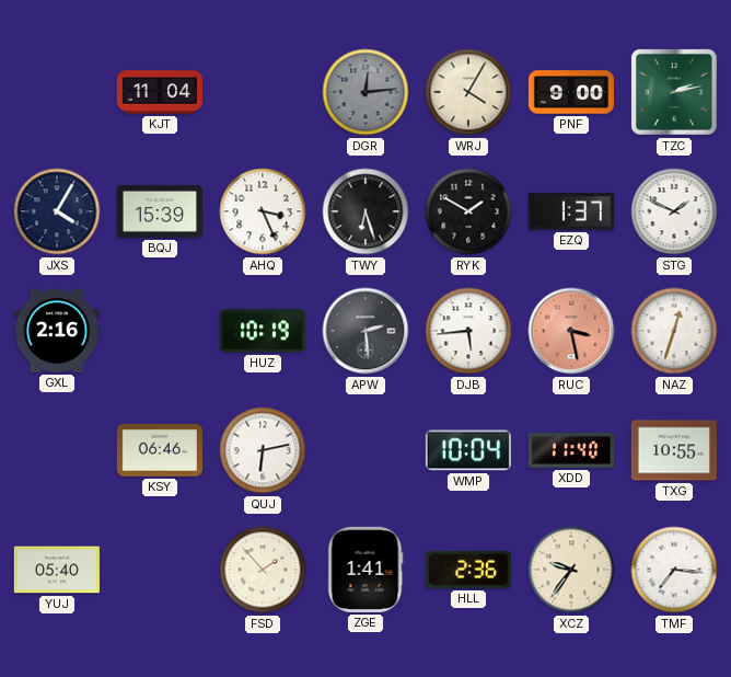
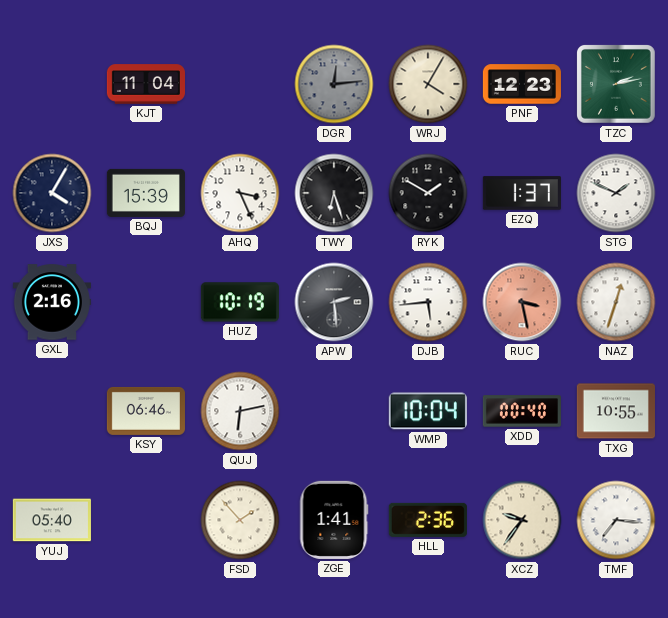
PNF: 9:00 -> 12:23
XDD: 11:40 -> 00:40
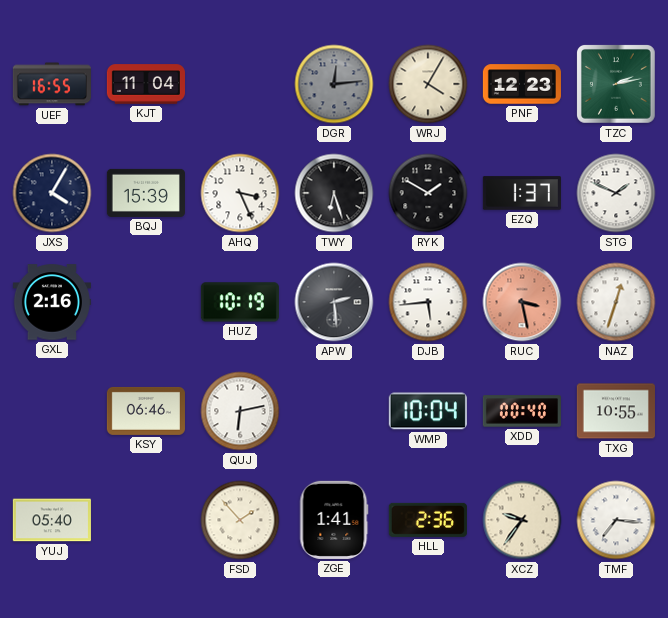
UEF: none -> 16:55
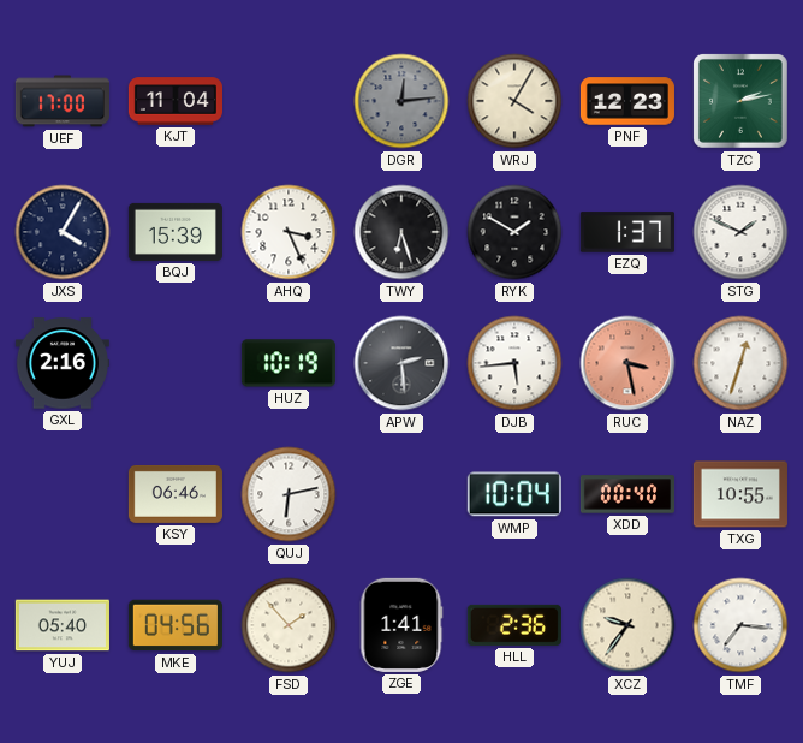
UEF: 16:55 -> 17:00
MKE: none -> 04:56
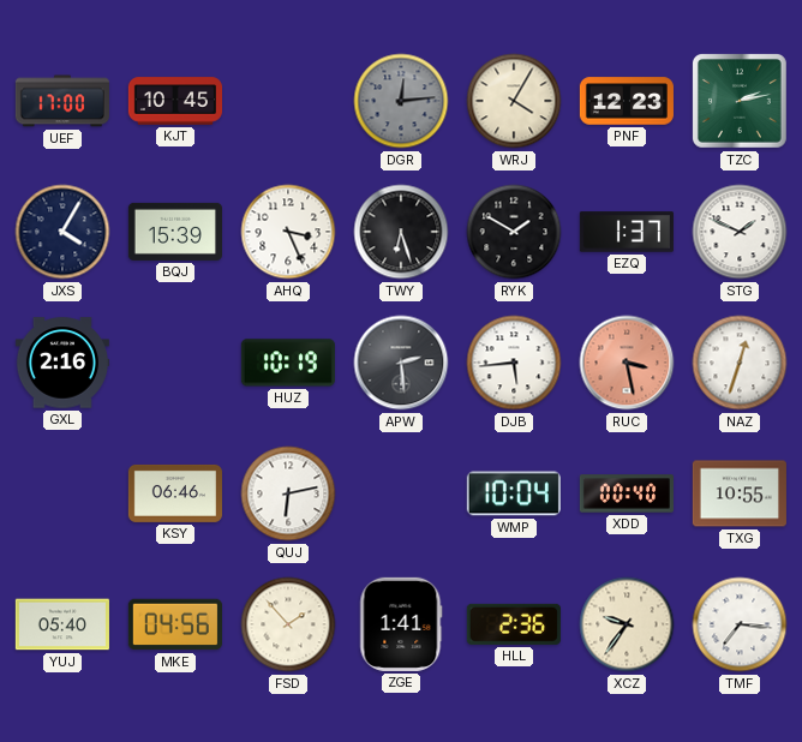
KJT: 11:04 -> 10:45
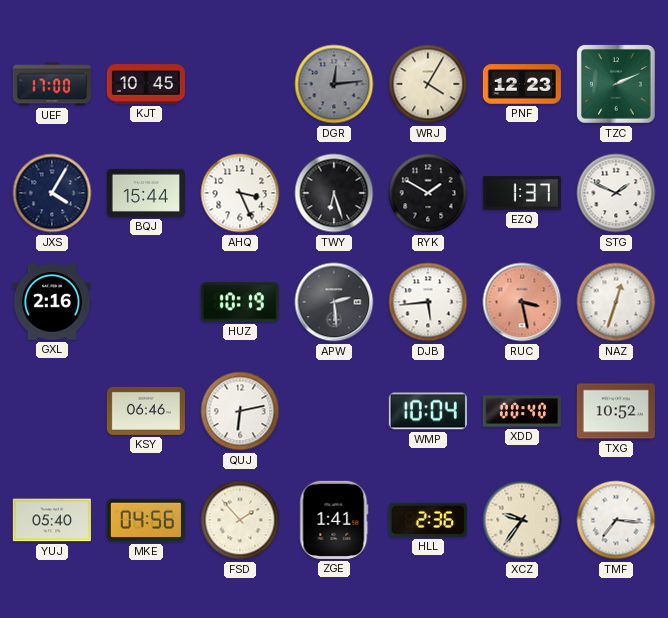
TZC: 2:13 -> 2:11
BQJ: 15:39 -> 15:44
TXG: 10:55 -> 10:52
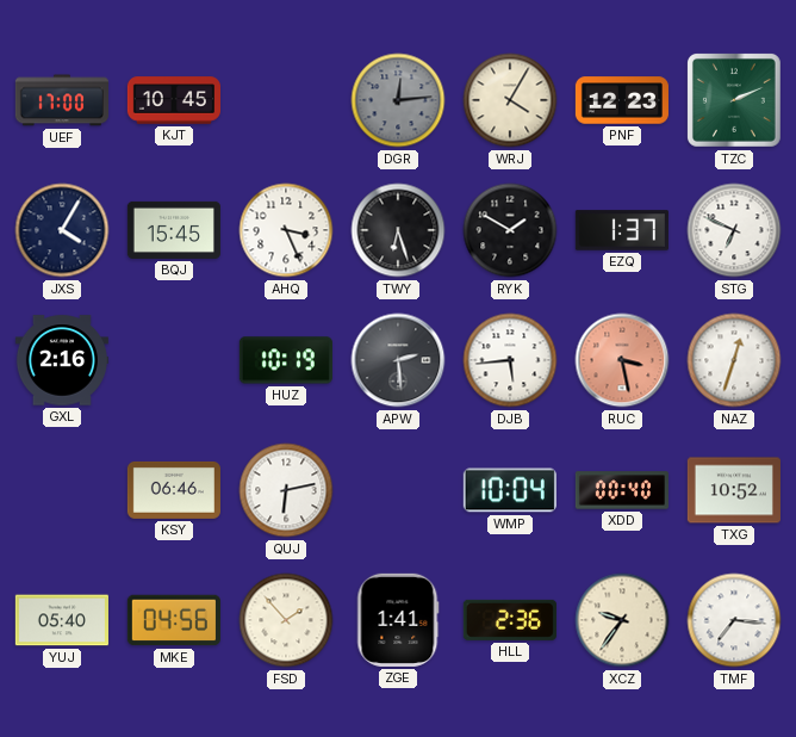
BQJ: 15:44 -> 15:45
STG: 1:49 -> 6:49
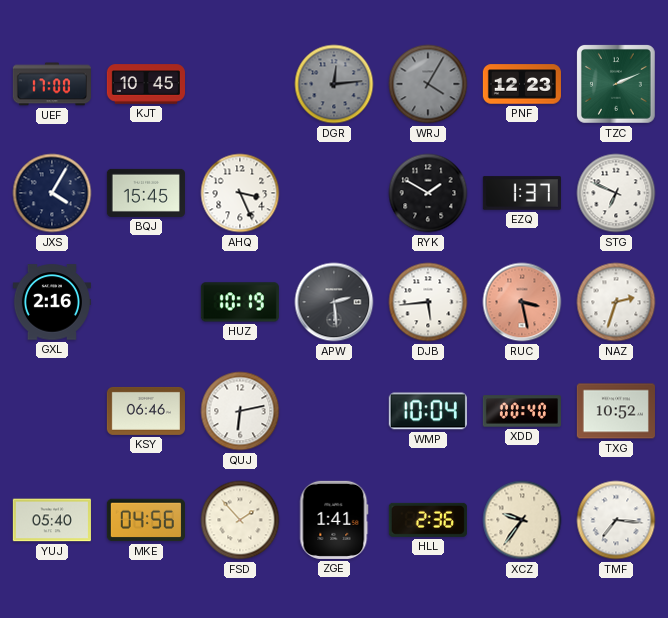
WRJ dial: cream -> grey
TWY: 6:27 -> none
NAZ: 12:33 -> 2:33
